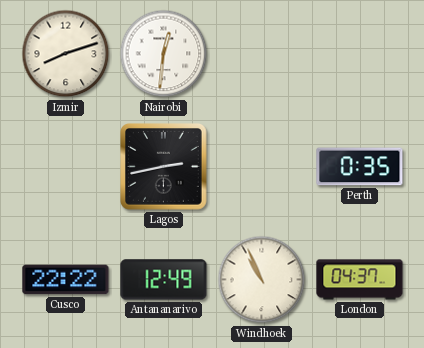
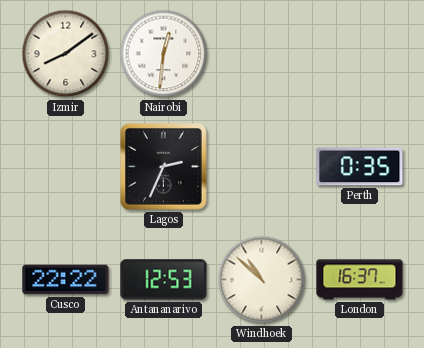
Izmir: 8:12 -> 8:09
Lagos: 2:43 -> 2:34
Antananarivo: 12:49 -> 12:53
Windhoek: 10:56 -> 10:52
London: 04:37 -> 16:37
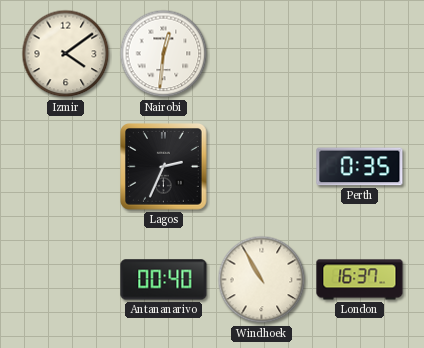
Izmir: 8:09 -> 4:09
Cusco: 22:22 -> none
Antananarivo: 12:53 -> 00:40
Windhoek: 10:52 -> 10:55
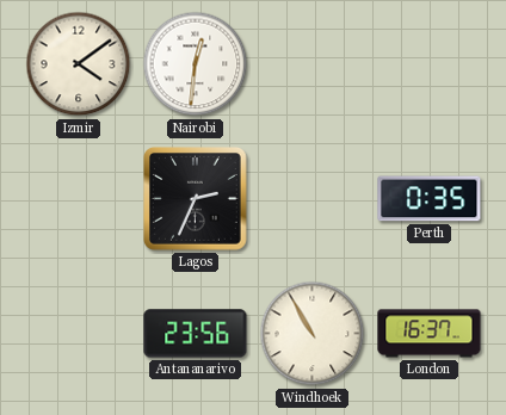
Antananarivo: 00:40 -> 23:56
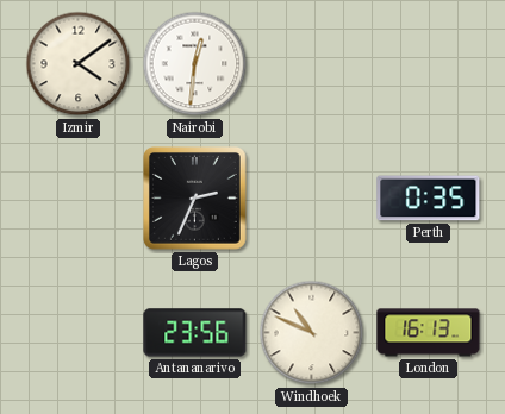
Windhoek: 10:55 -> 10:49
London: 16:37 -> 16:13
